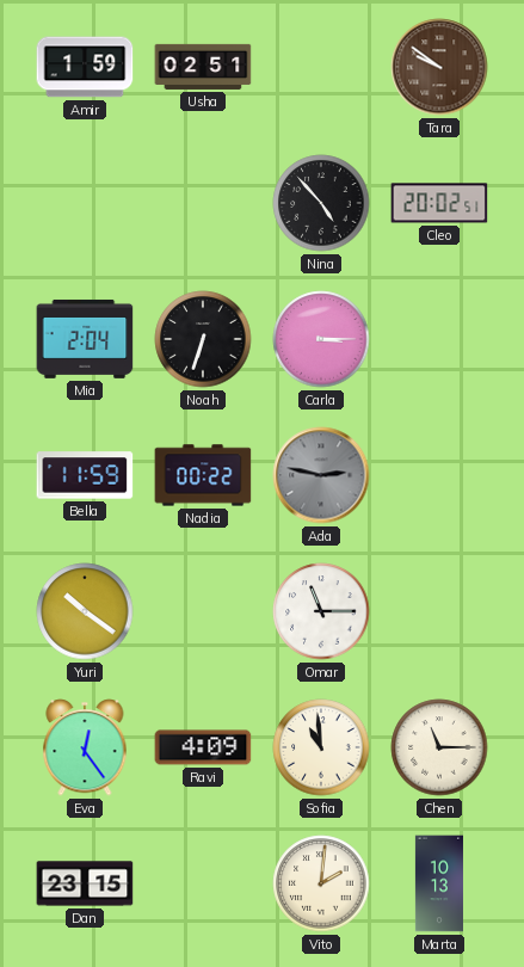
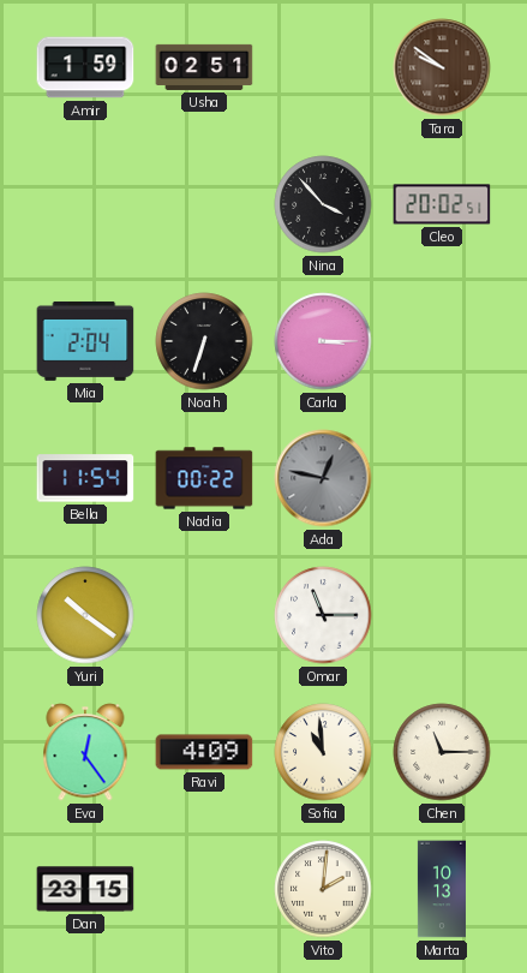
Nina: 4:53 -> 3:53
Bella: 11:59 -> 11:54
Ada: 2:47 -> 12:47
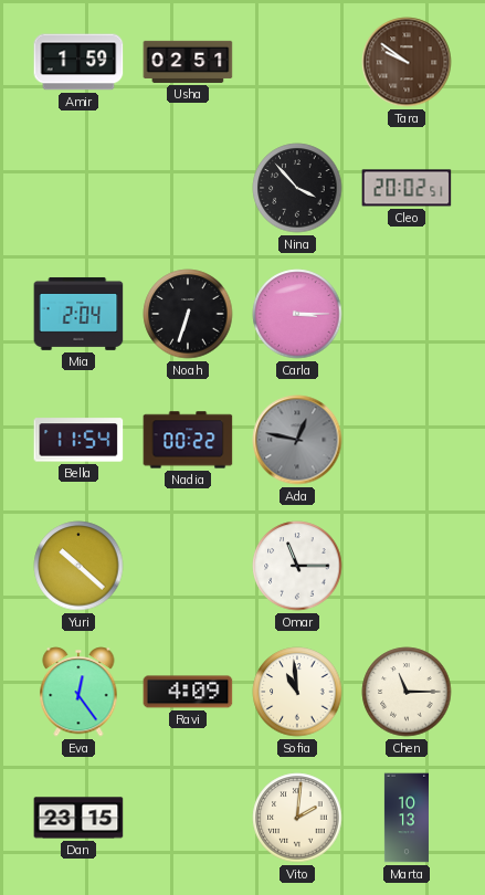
Yuri: 10:21 -> 10:22
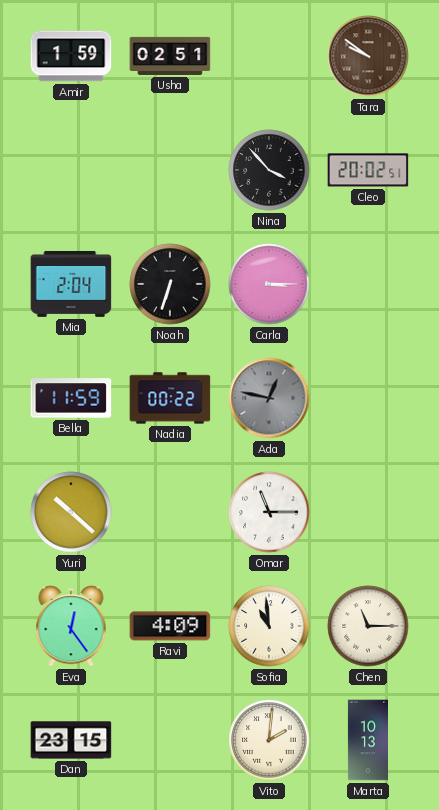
Bella: 11:54 -> 11:59
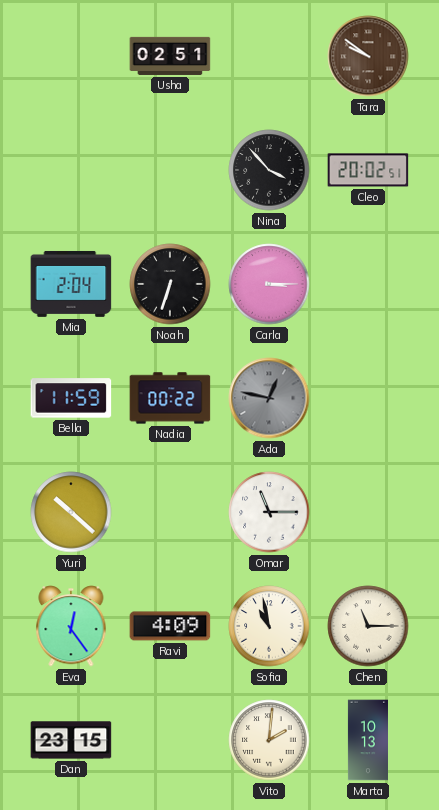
Amir: 1:59 -> none
Sofia: 10:59 -> 10:58
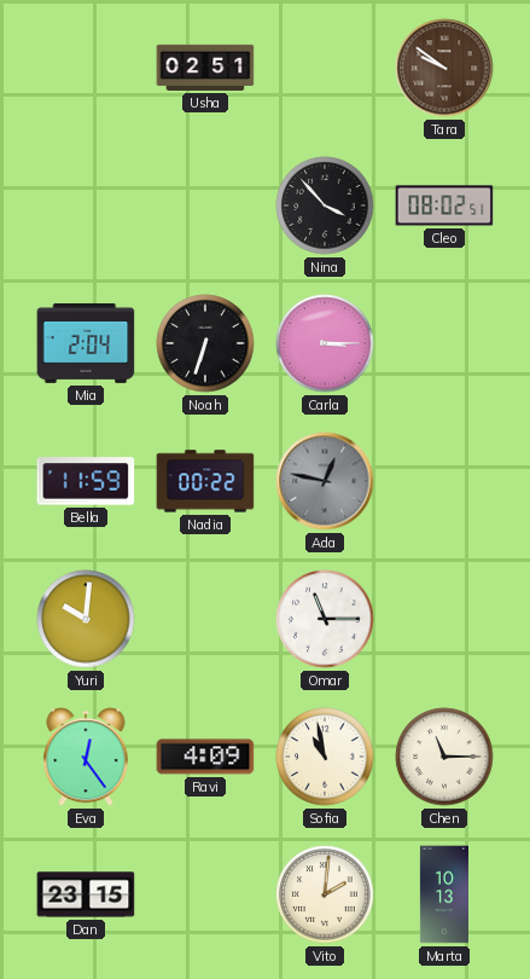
Cleo: 20:02 -> 08:02
Yuri: 10:22 -> 10:01
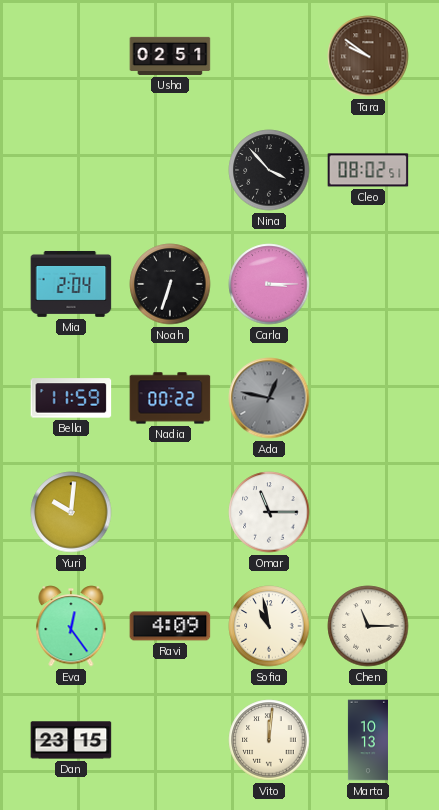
Vito: 2:01 -> 12:01
